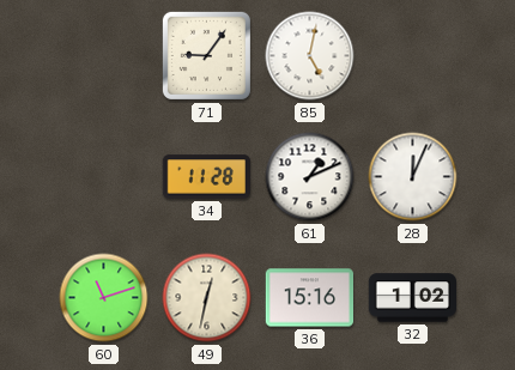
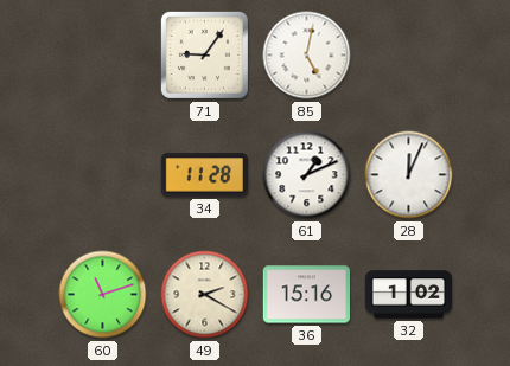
49: 12:32 -> 2:20
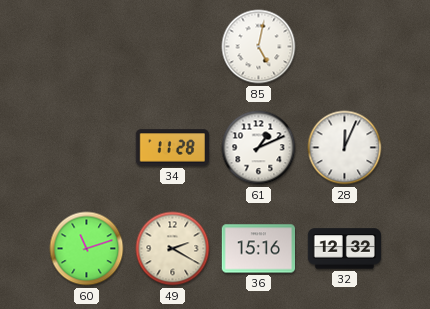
71: 9:06 -> none
32: 1:02 -> 12:32
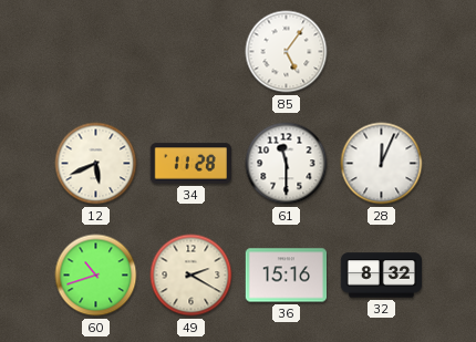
85: 5:02 -> 5:06
12: none -> 5:41
61: 1:11 -> 11:30
60: 11:12 -> 10:42
32: 12:32 -> 8:32
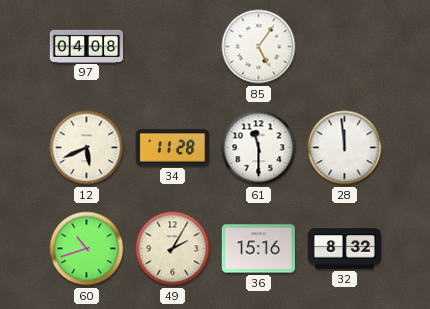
97: none -> 04:08
28: 12:04 -> 11:59
49: 2:20 -> 2:05
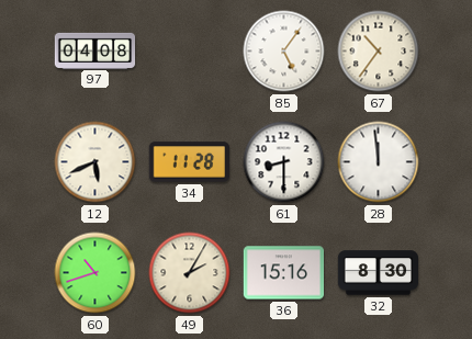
67: none -> 10:36
61: 11:30 -> 8:30
32: 8:32 -> 8:30
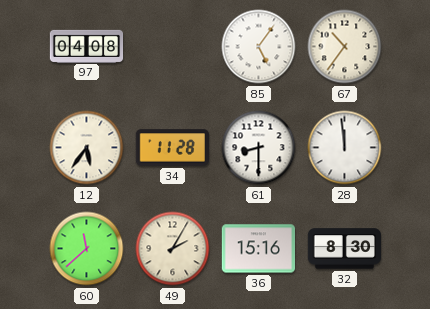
12: 5:41 -> 5:36
60: 10:42 -> 11:38
